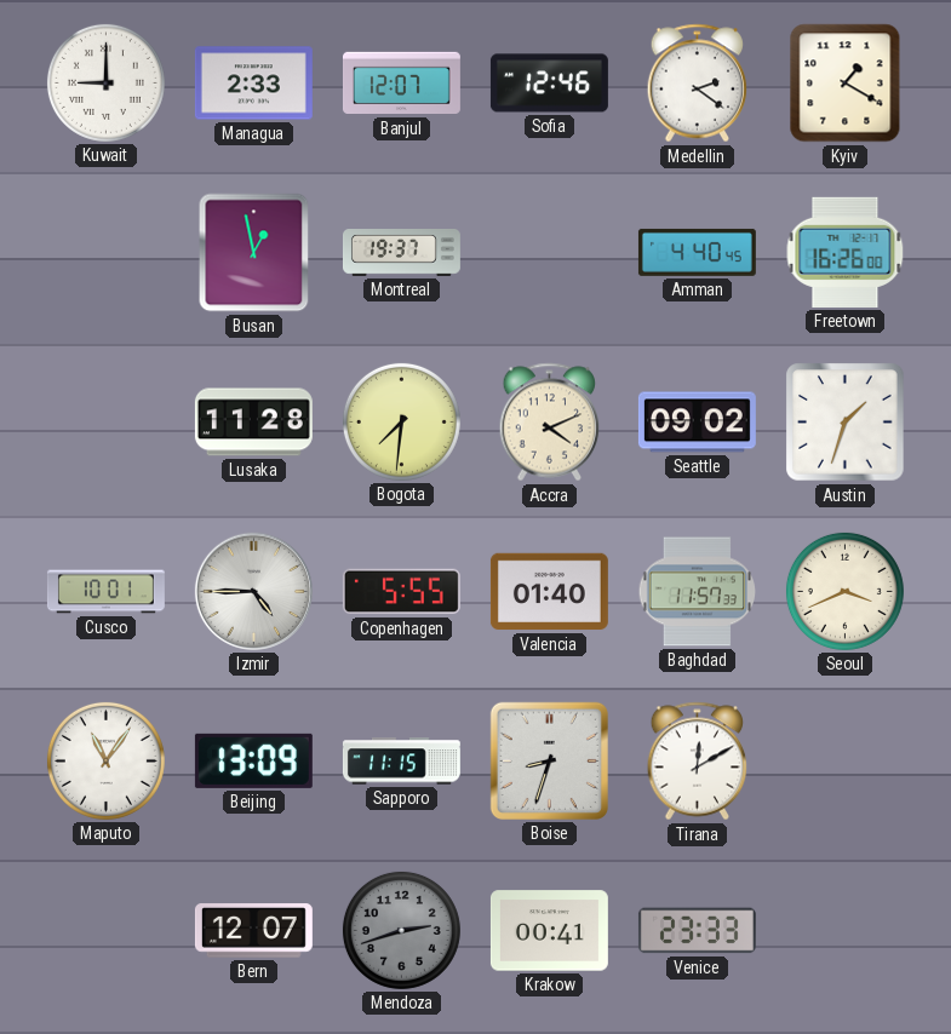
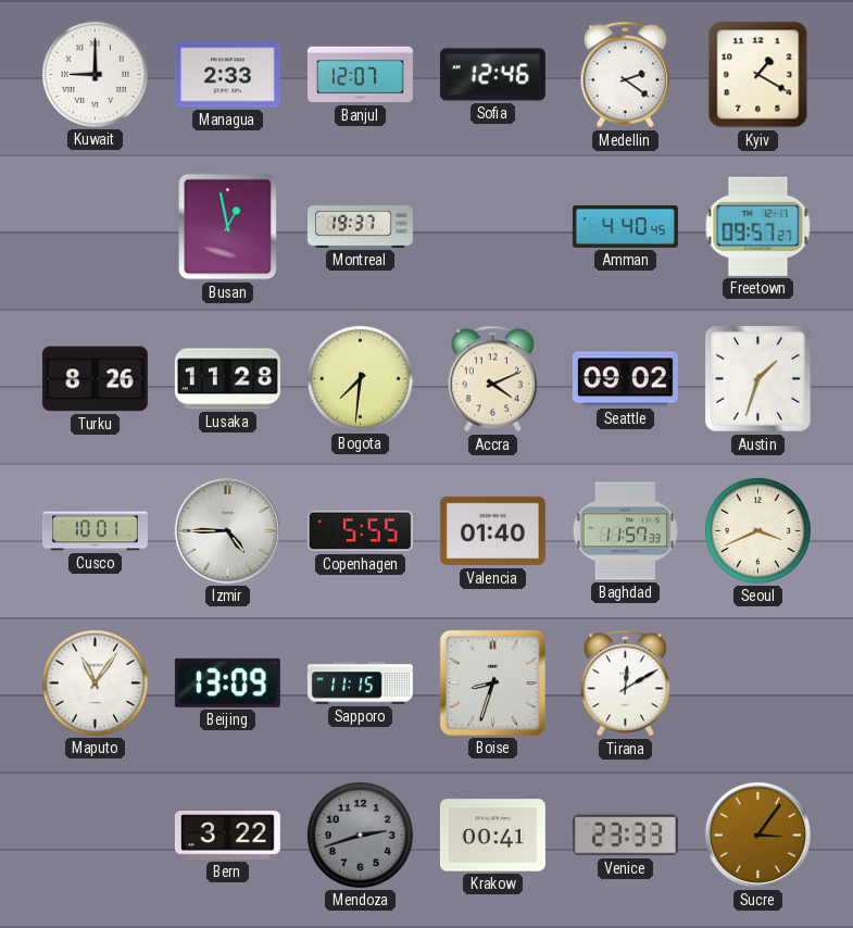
Freetown: 16:26 -> 09:57
Turku: none -> 8:26
Bern: 12:07 -> 3:22
Sucre: none -> 3:06
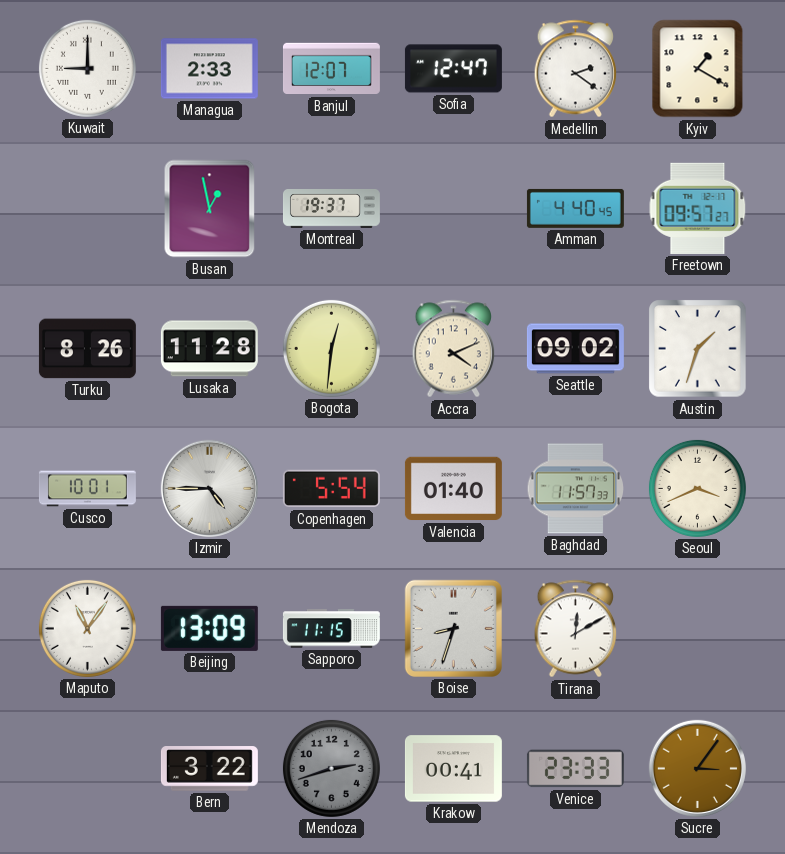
Sofia: 12:46 -> 12:47
Bogota: 7:31 -> 12:31
Copenhagen: 5:55 -> 5:54
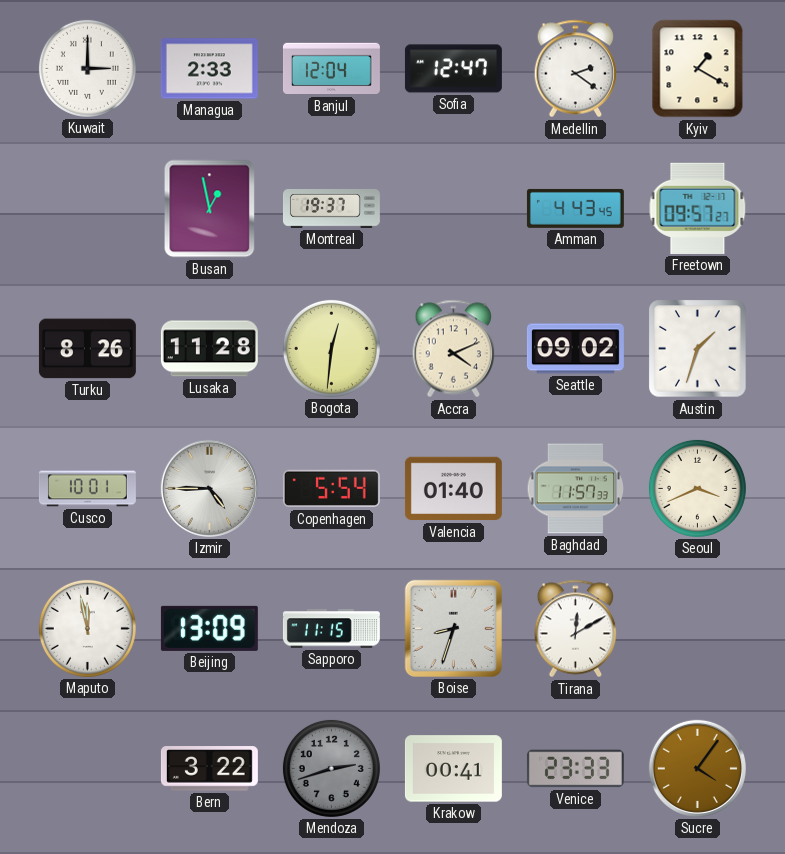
Kuwait: 9:00 -> 3:00
Banjul: 12:07 -> 12:04
Amman: 4:40 -> 4:43
Maputo: 11:06 -> 11:58
Sucre: 3:06 -> 4:06
